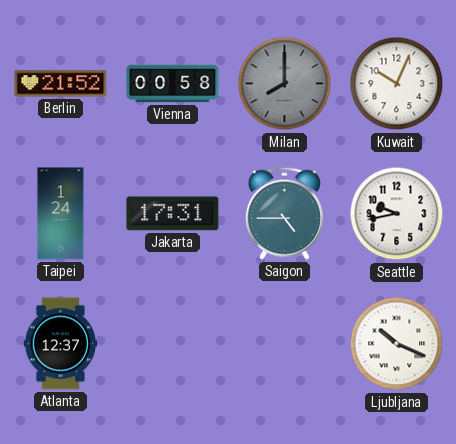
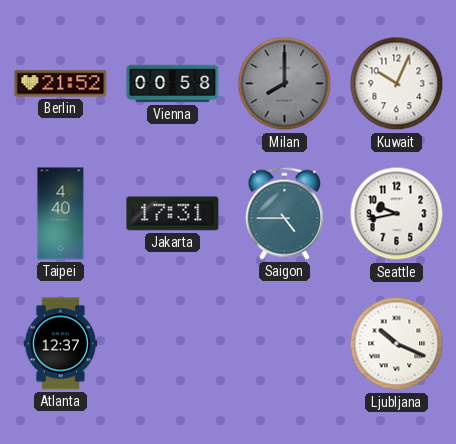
Taipei: 1:24 -> 4:40
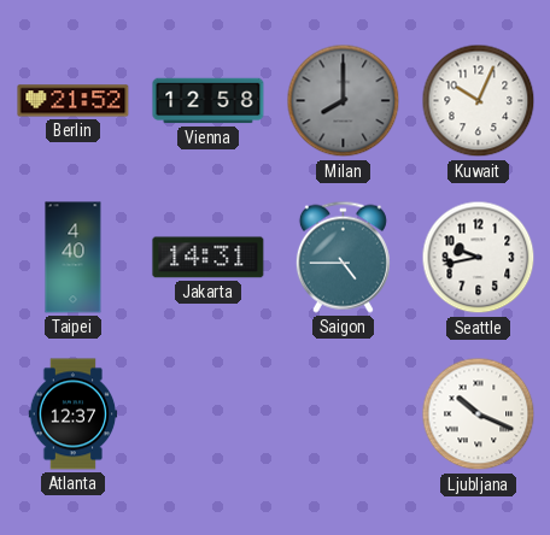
Vienna: 00:58 -> 12:58
Jakarta: 17:31 -> 14:31
